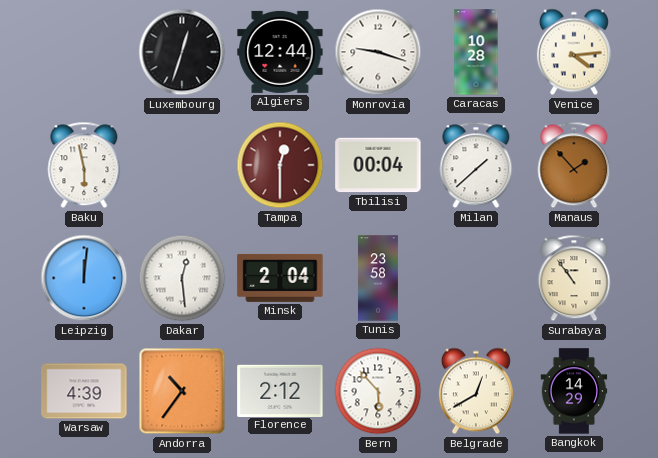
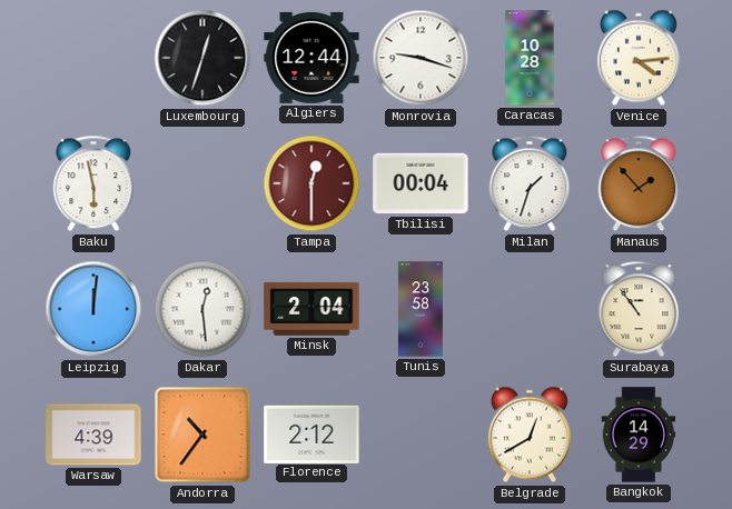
Milan: 1:38 -> 1:33
Bern: 5:53 -> none
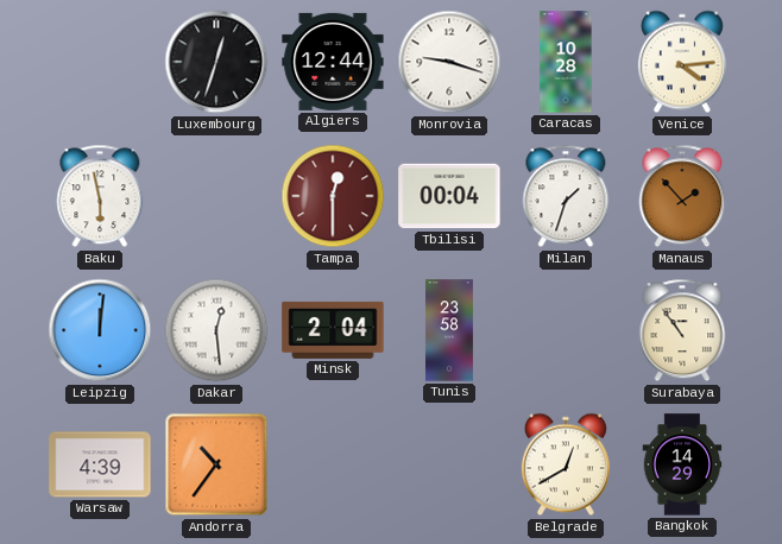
Florence: 2:12 -> none
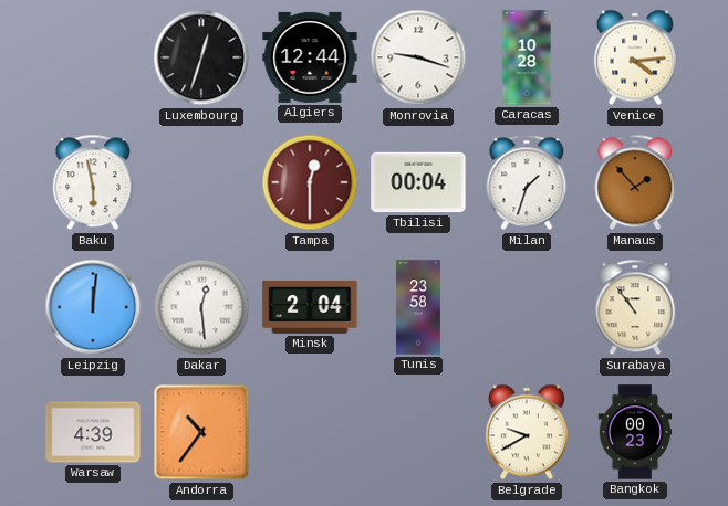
Belgrade: 12:40 -> 9:40
Bangkok: 14:29 -> 00:23
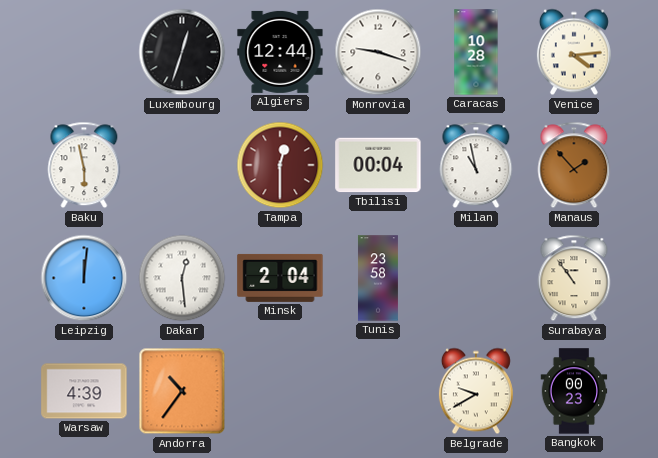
Milan: 1:33 -> 10:58
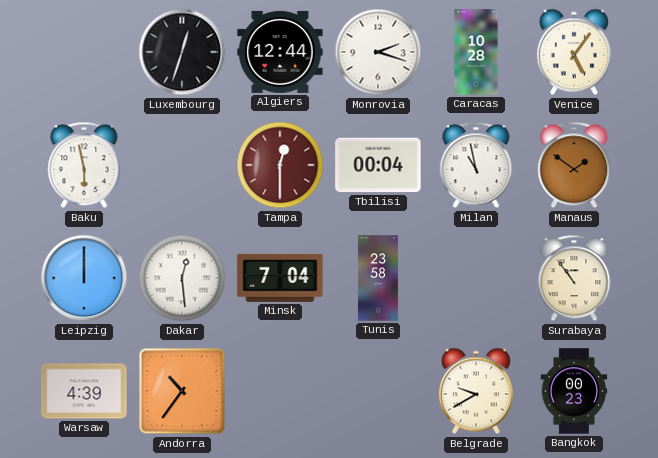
Monrovia: 9:18 -> 2:18
Venice: 4:14 -> 5:06
Manaus: 1:53 -> 1:51
Leipzig: 12:01 -> 12:00
Minsk: 2:04 -> 7:04
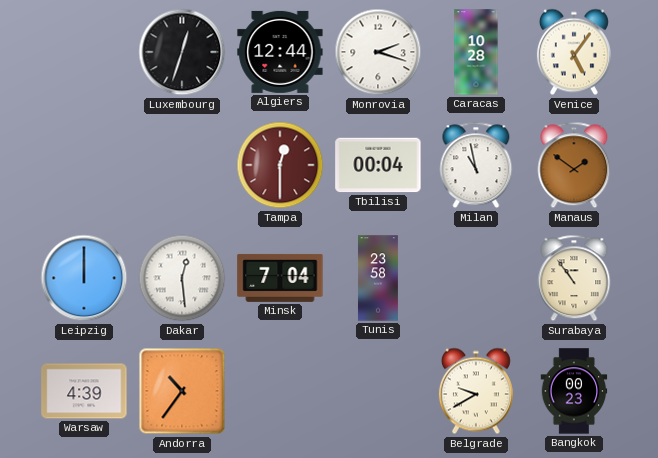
Baku: 5:58 -> none
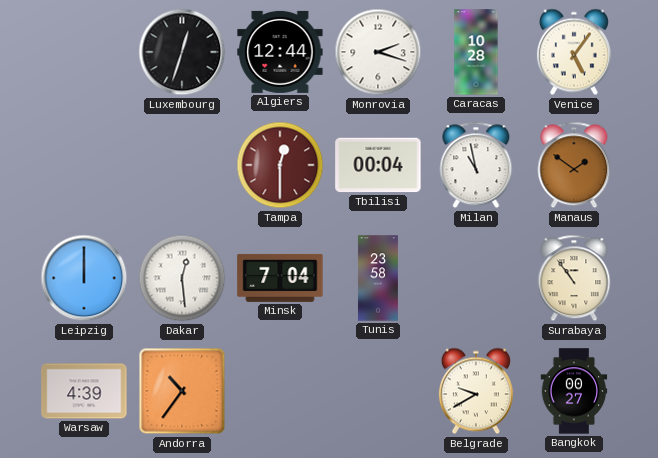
Bangkok: 00:23 -> 00:27
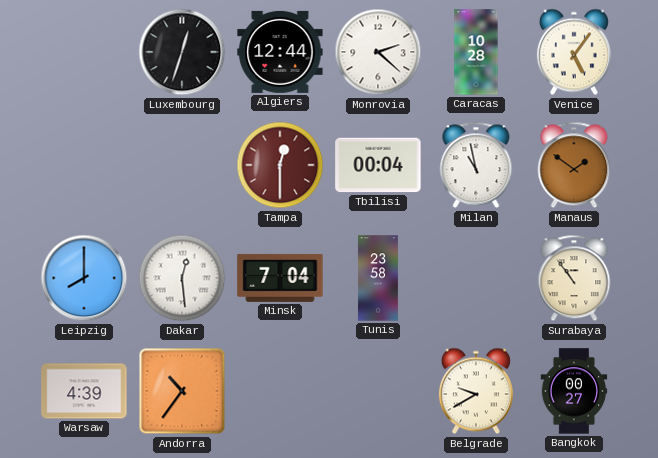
Monrovia: 2:18 -> 2:22
Leipzig: 12:00 -> 8:00
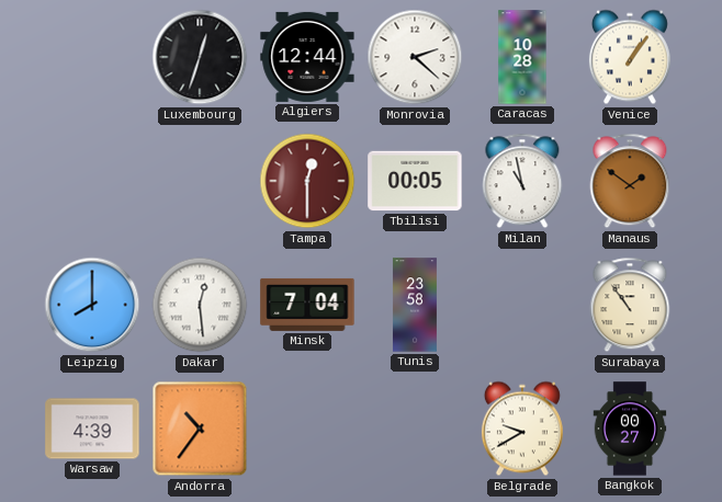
Venice: 5:06 -> 1:06
Tbilisi: 00:04 -> 00:05
